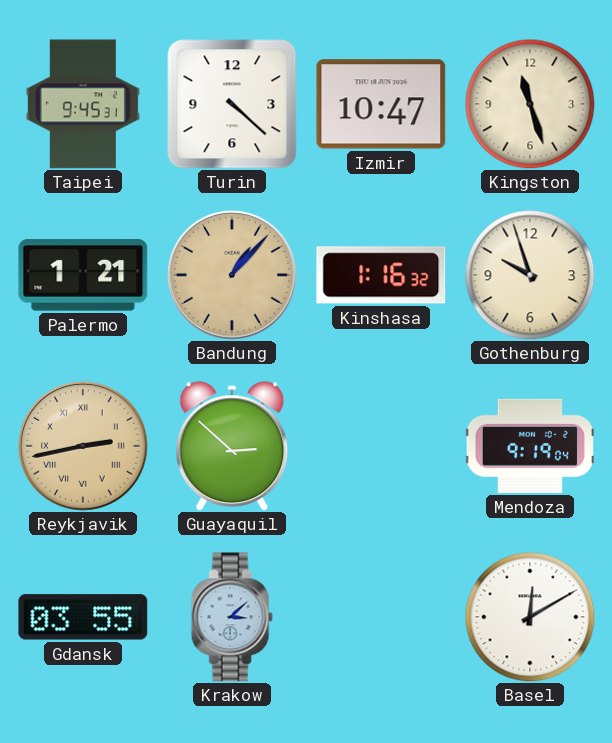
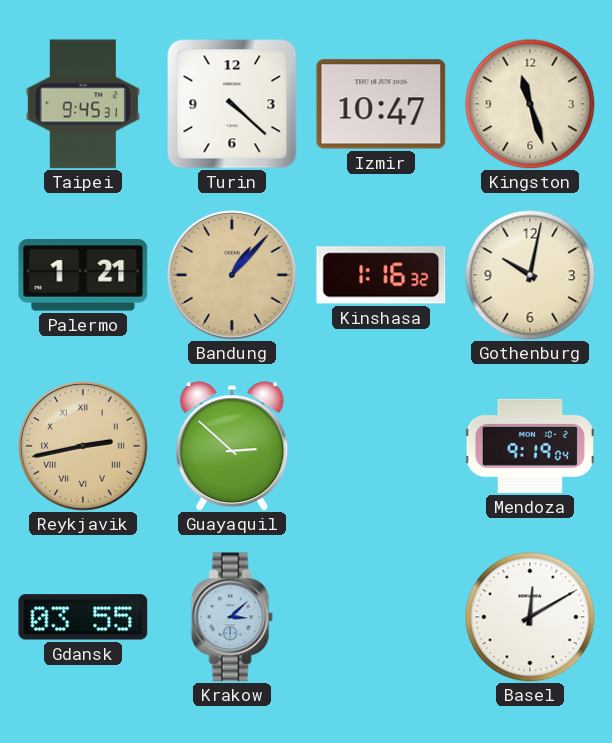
Gothenburg: 9:57 -> 10:02
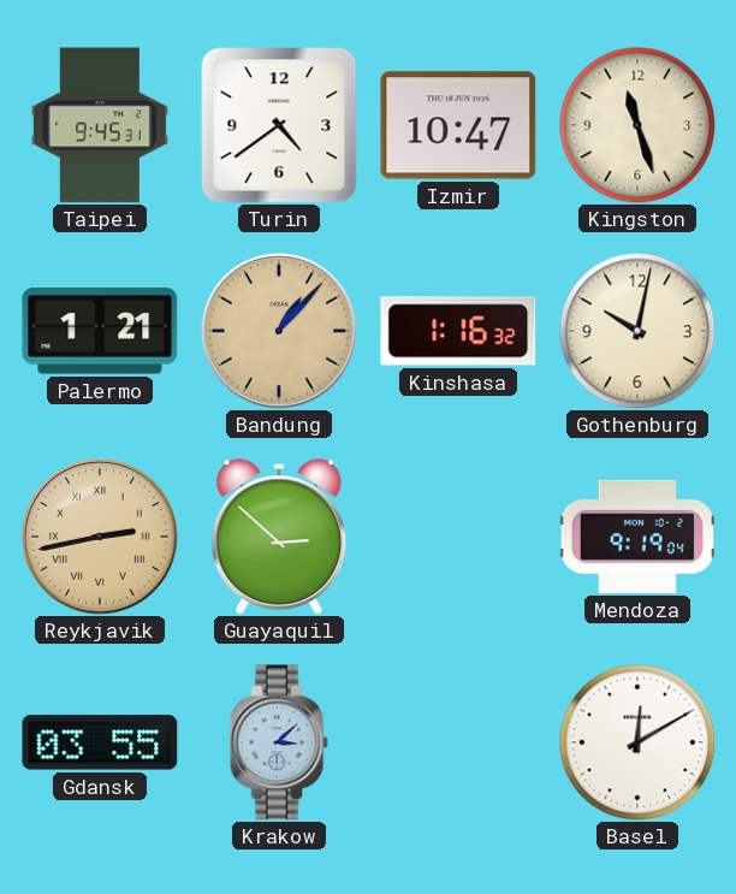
Turin: 4:22 -> 4:39
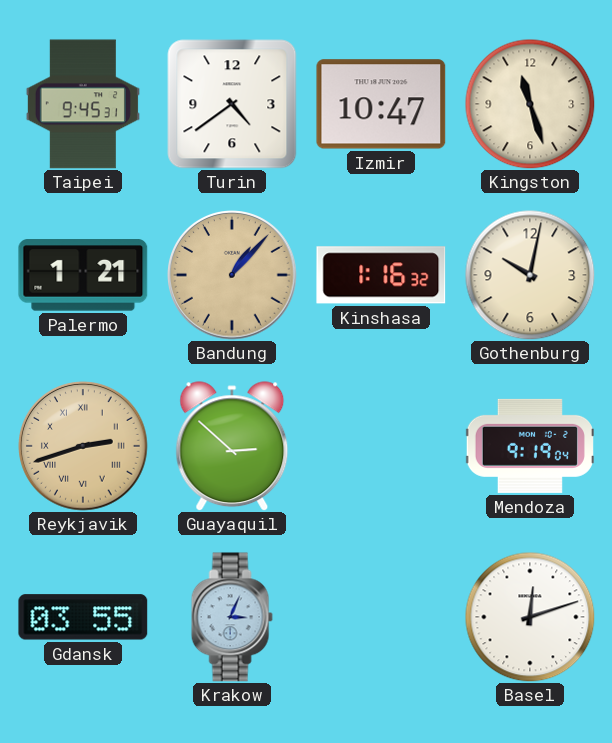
Reykjavik: 2:43 -> 2:42
Krakow: 3:08 -> 3:04
Basel: 12:10 -> 12:12
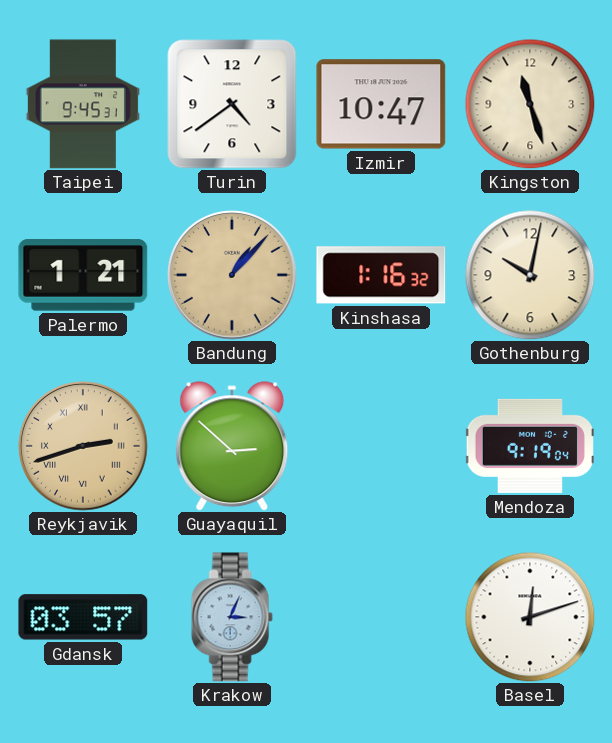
Gdansk: 03:55 -> 03:57
